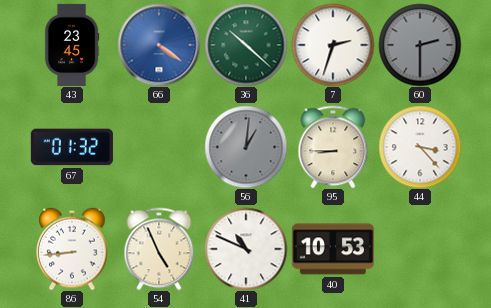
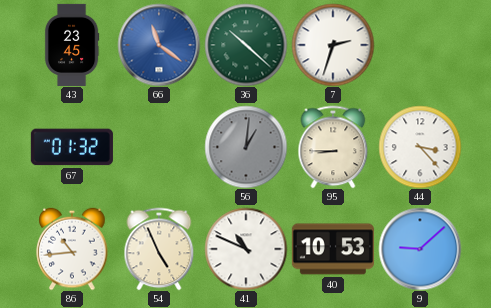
66: 4:21 -> 11:21
60: 2:30 -> none
86: 8:44 -> 10:44
9: none -> 9:08
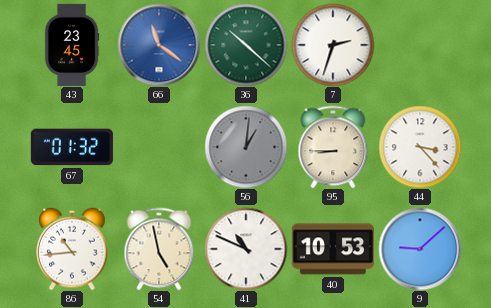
54: 4:56 -> 4:58
